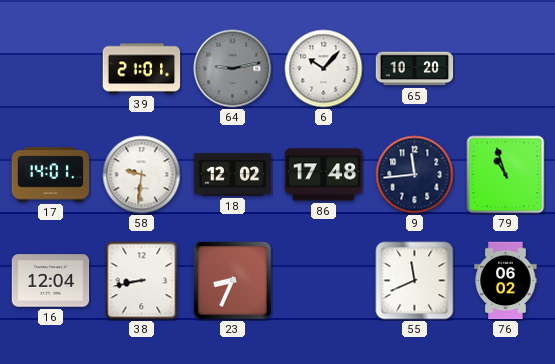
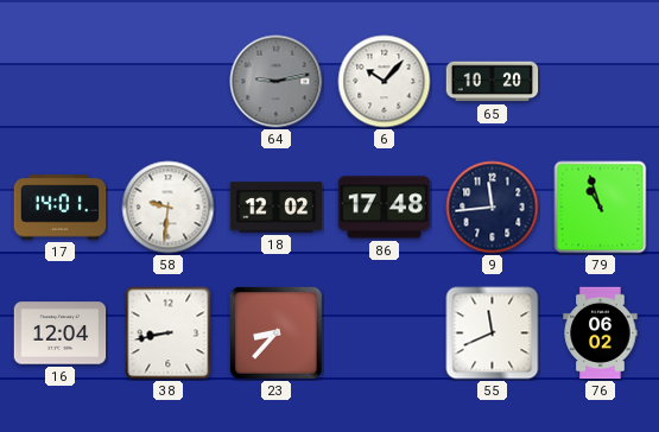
39: 21:01 -> none
23: 8:34 -> 8:37
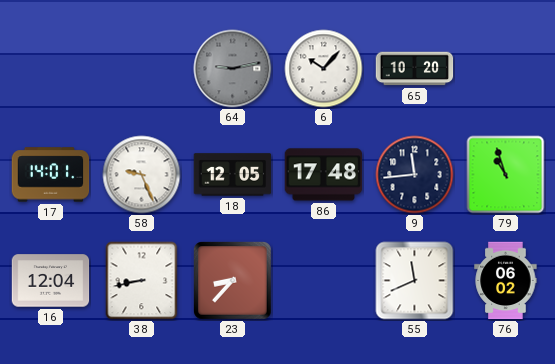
58: 9:31 -> 9:26
18: 12:02 -> 12:05
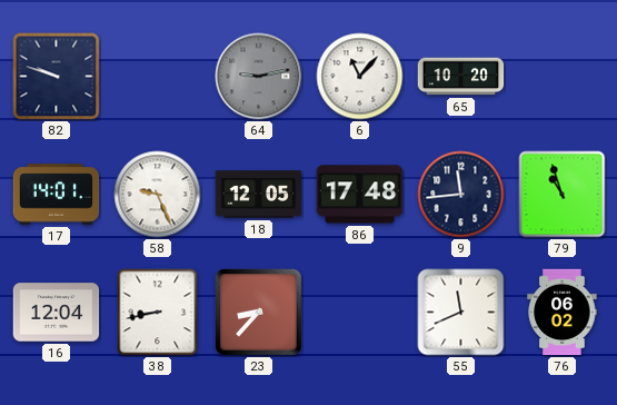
82: none -> 9:48
6: 10:07 -> 11:07
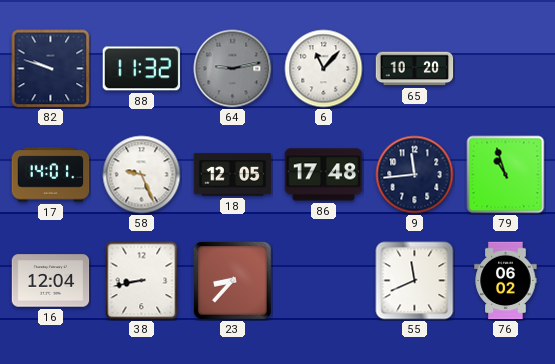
88: none -> 11:32
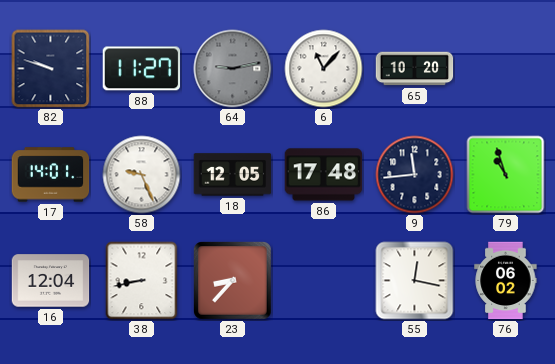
88: 11:32 -> 11:27
55: 11:41 -> 12:17
